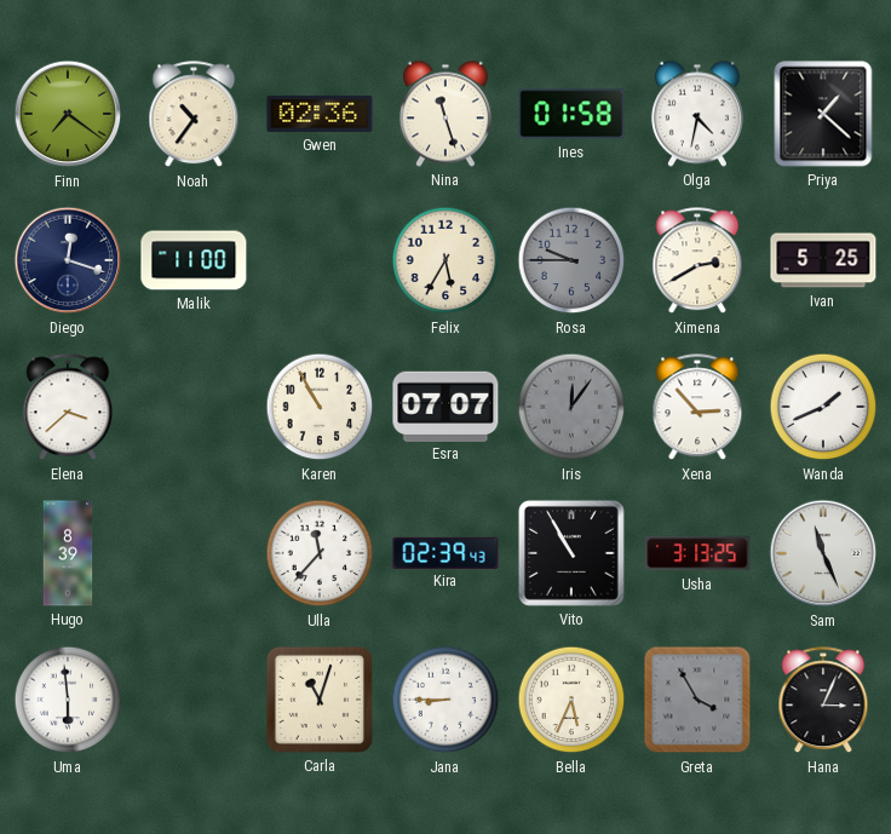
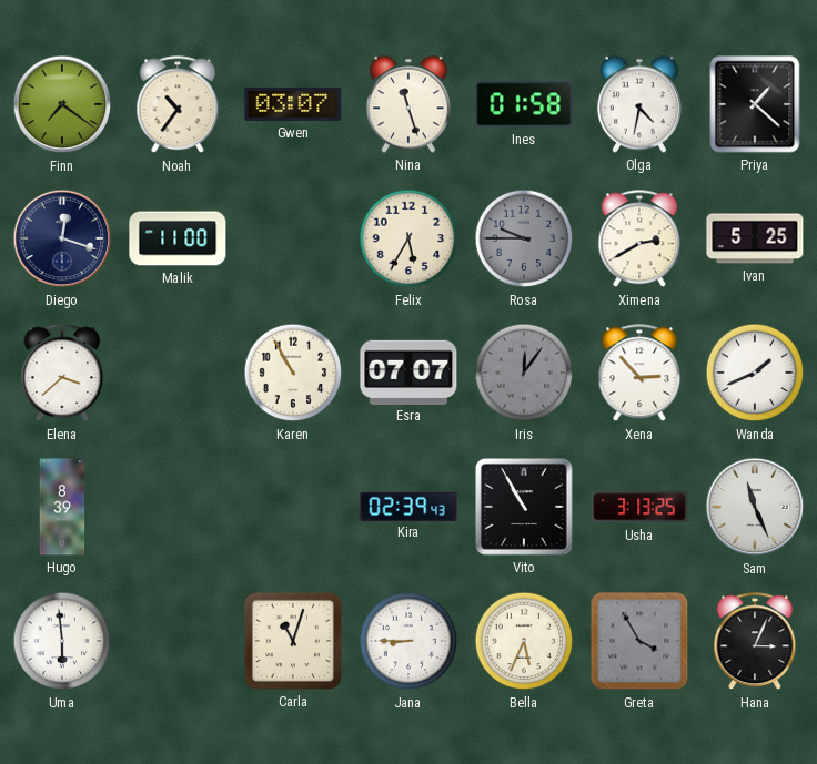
Gwen: 02:36 -> 03:07
Ulla: 11:37 -> none
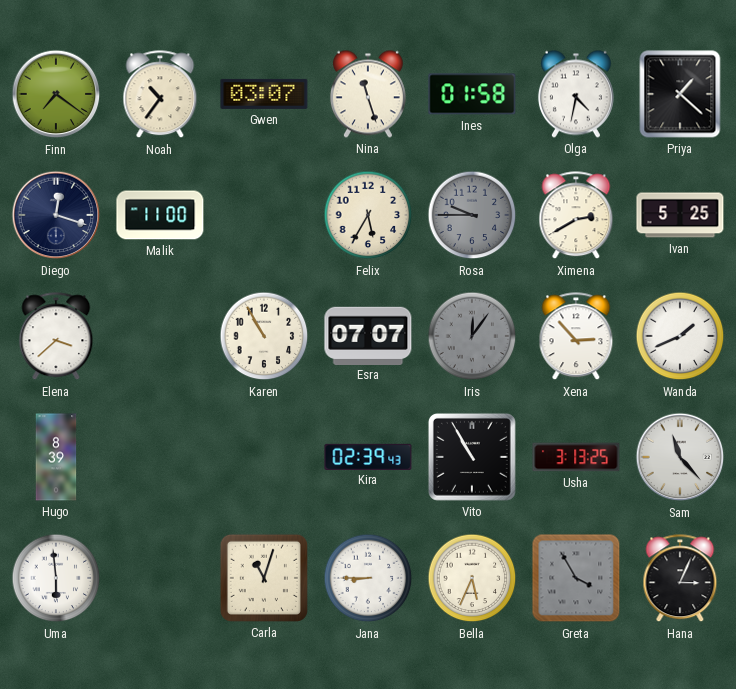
Sam: 11:26 -> 11:23
